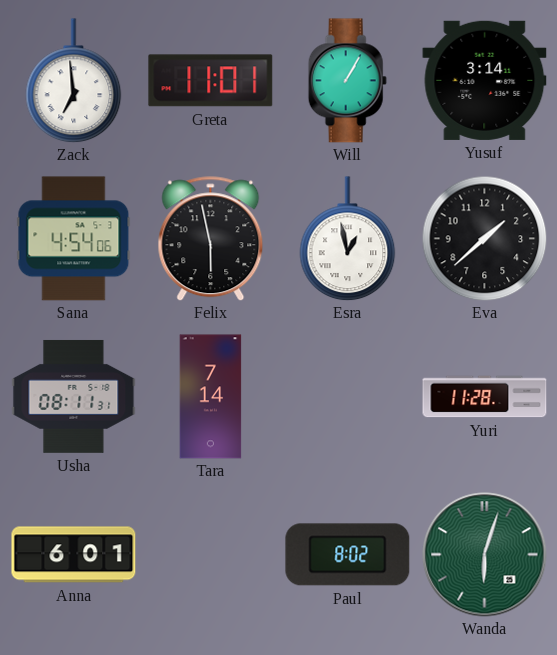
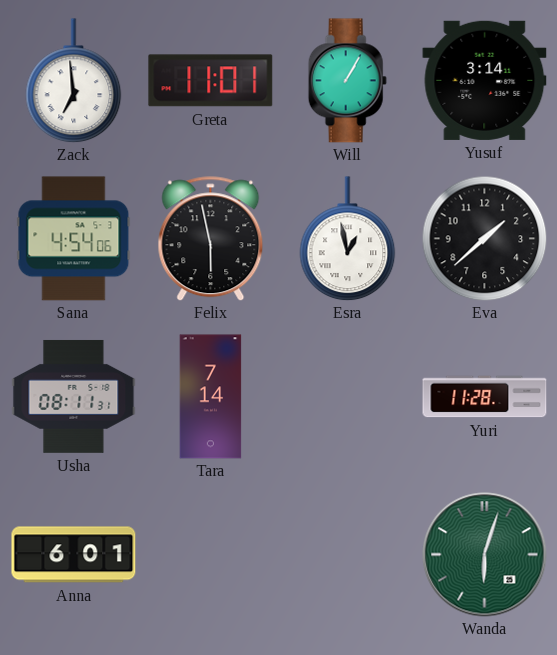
Paul: 8:02 -> none
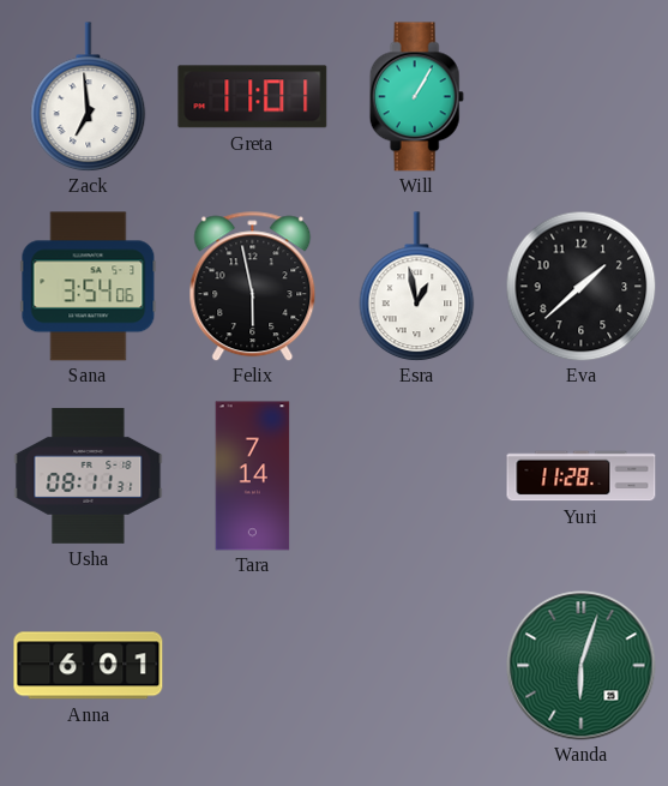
Yusuf: 3:14 -> none
Sana: 4:54 -> 3:54
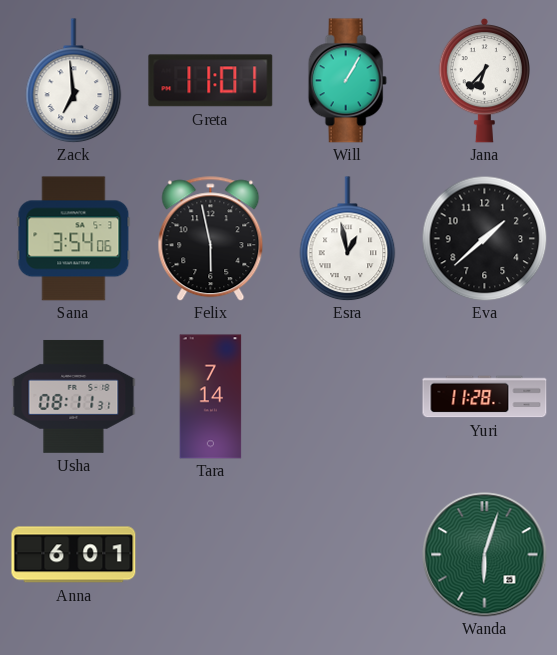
Jana: none -> 6:37
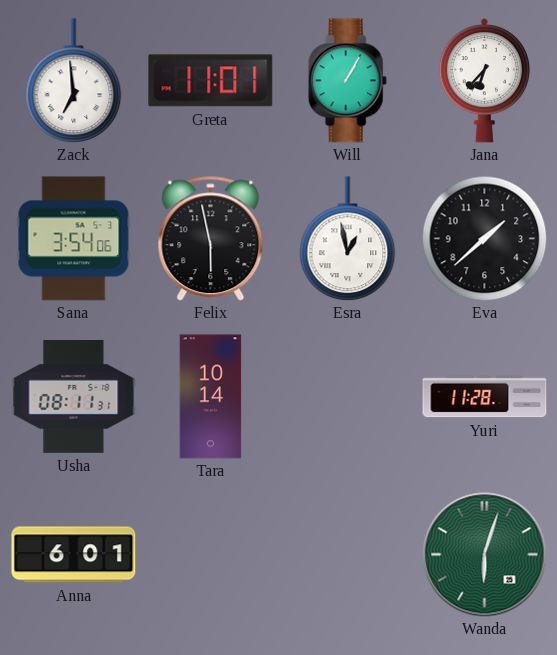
Tara: 7:14 -> 10:14
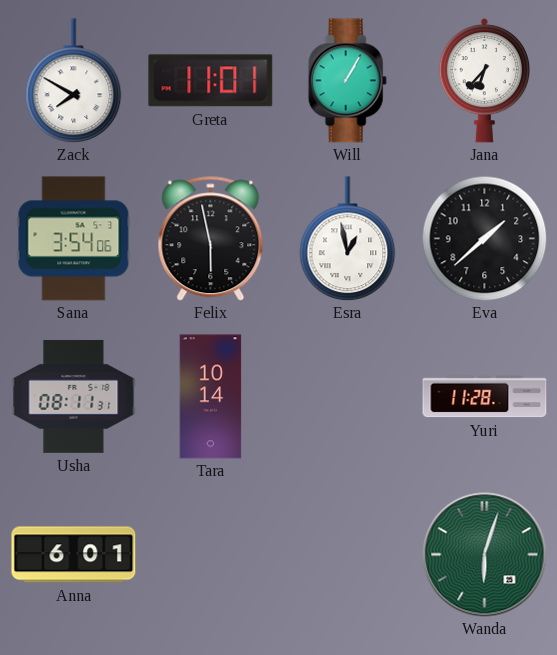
Zack: 6:59 -> 7:50
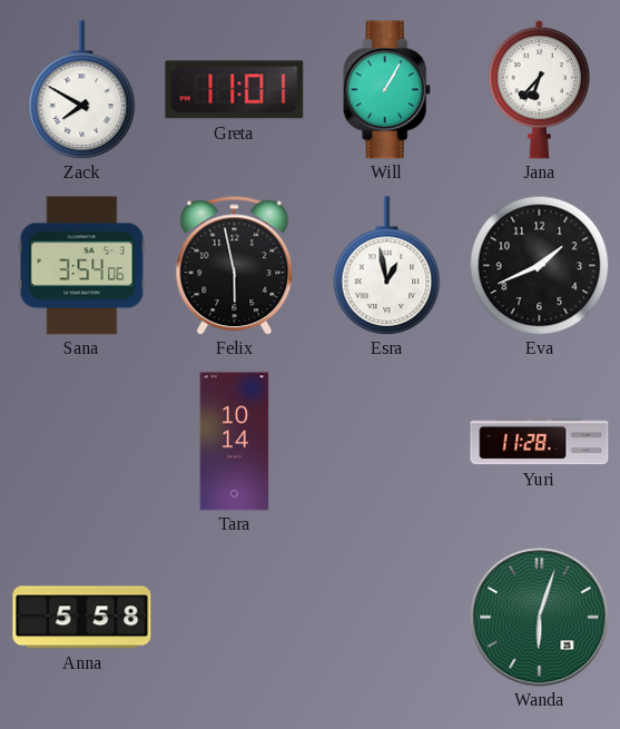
Eva: 1:38 -> 1:41
Usha: 08:11 -> none
Anna: 6:01 -> 5:58
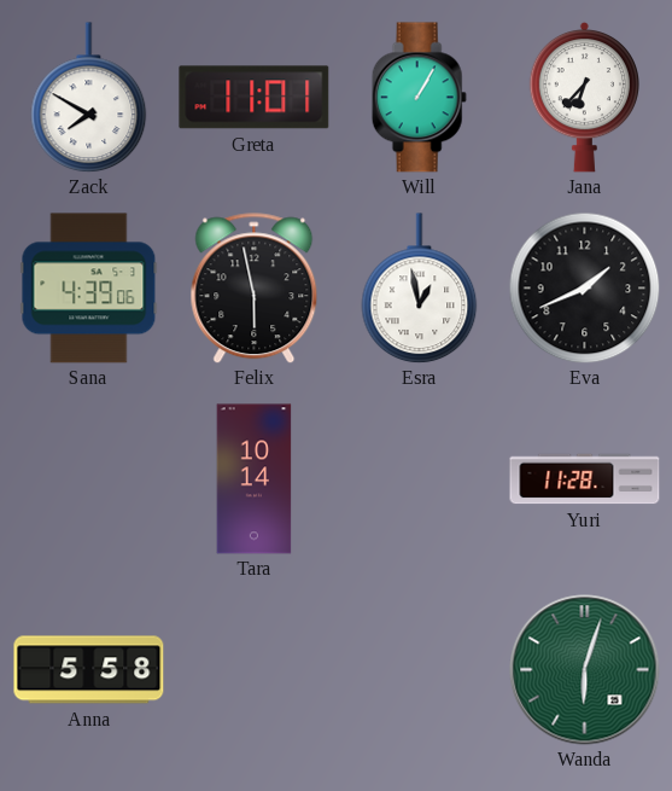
Sana: 3:54 -> 4:39
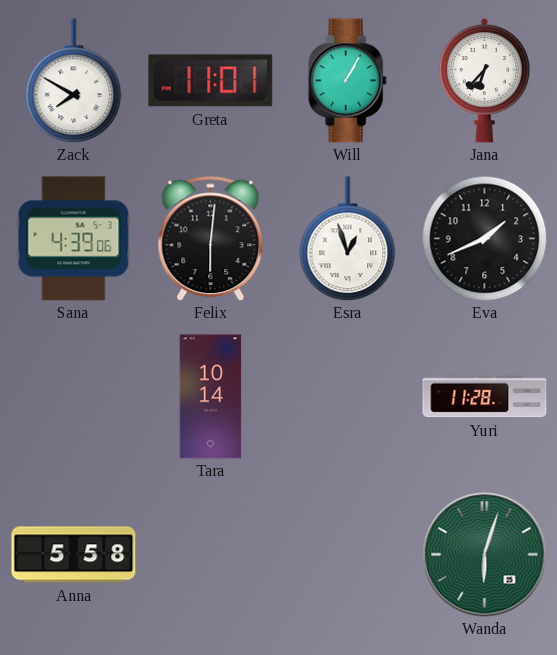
Felix: 5:58 -> 6:01
Esra: 12:58 -> 12:57
